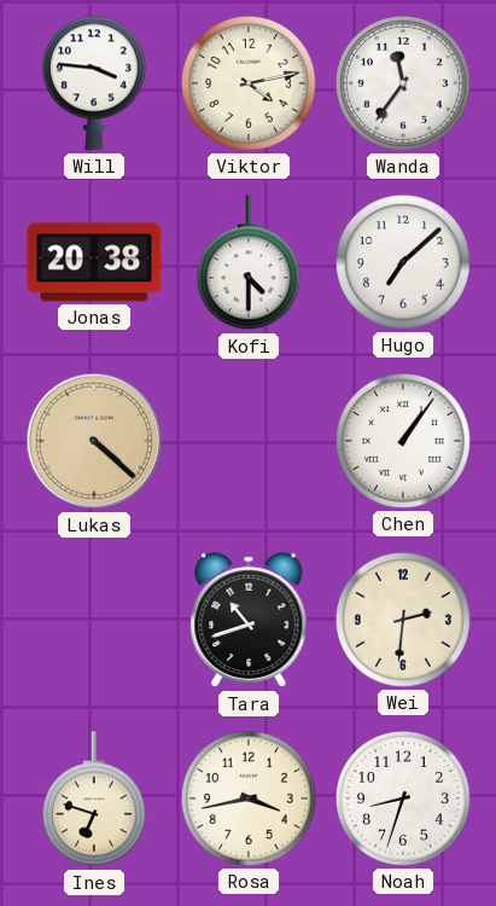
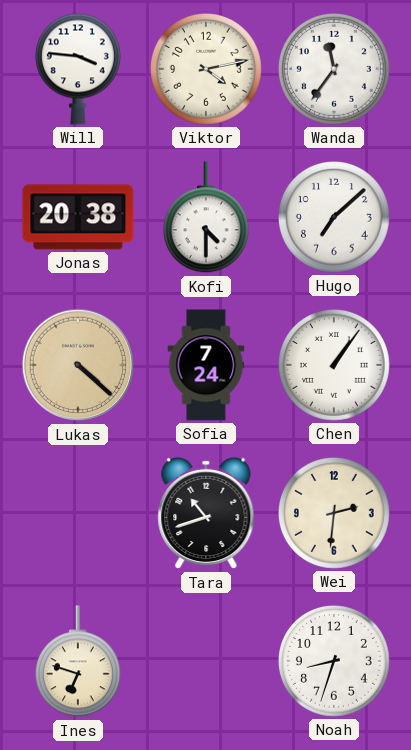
Sofia: none -> 7:24
Rosa: 3:43 -> none
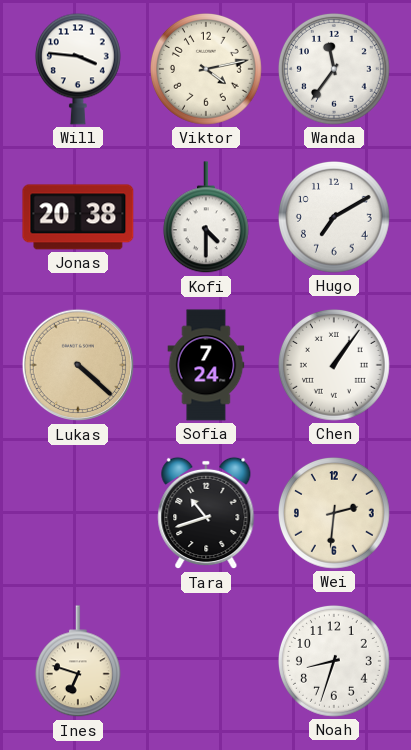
Hugo: 7:08 -> 7:10
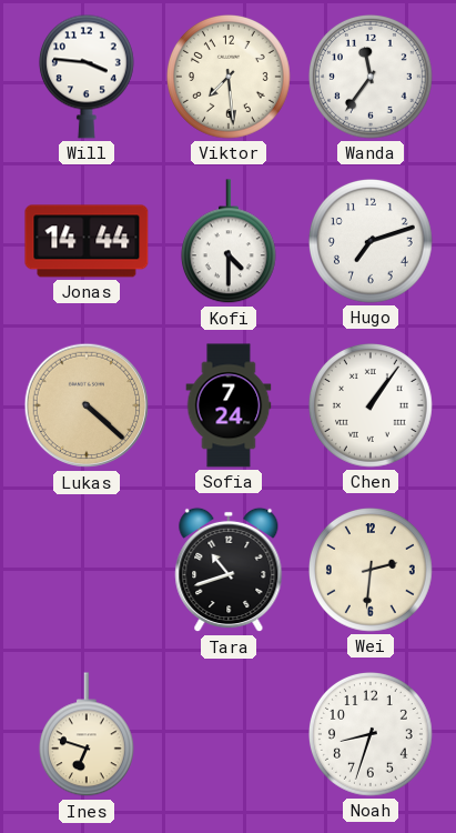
Viktor: 4:13 -> 7:29
Jonas: 20:38 -> 14:44
Hugo: 7:10 -> 7:12
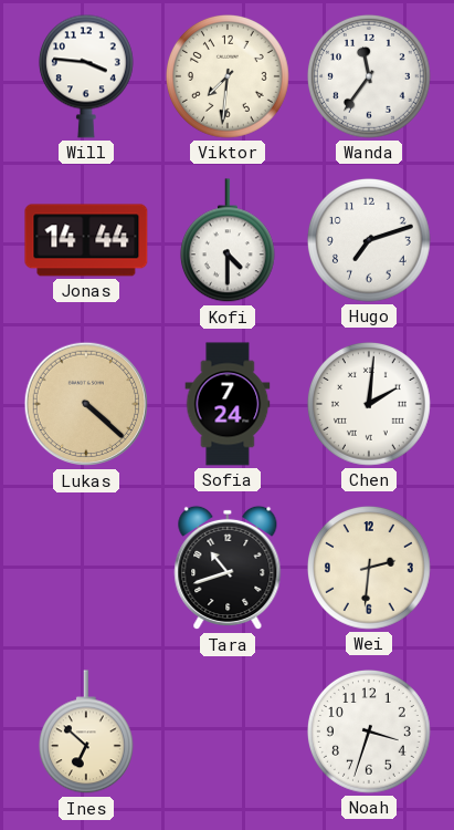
Viktor: 7:29 -> 7:31
Chen: 1:06 -> 2:01
Ines: 6:48 -> 6:52
Noah: 8:33 -> 3:33
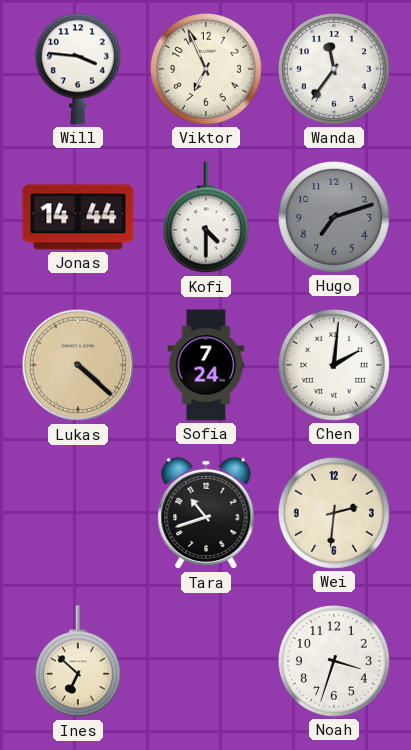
Viktor: 7:31 -> 6:56
Hugo dial: white -> grey
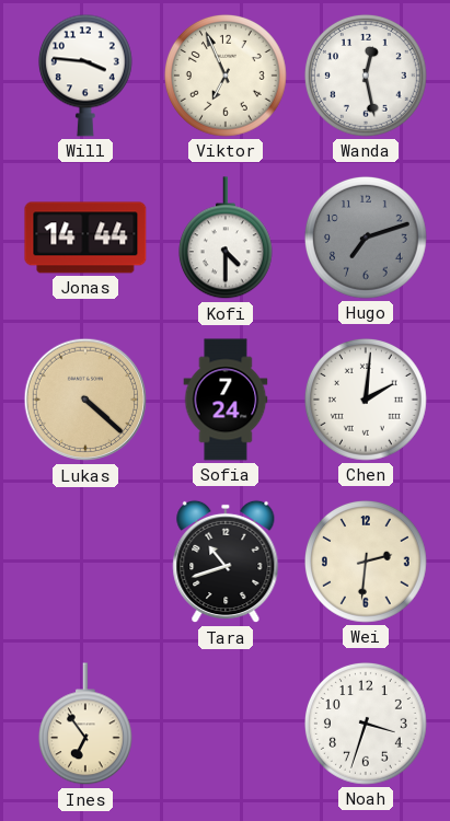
Wanda: 11:36 -> 12:28
Ines: 6:52 -> 6:54
